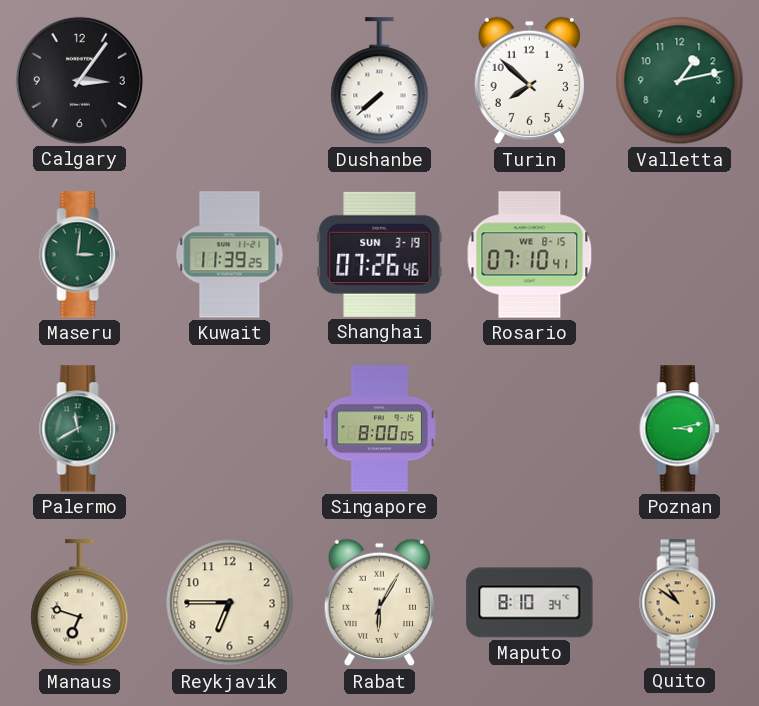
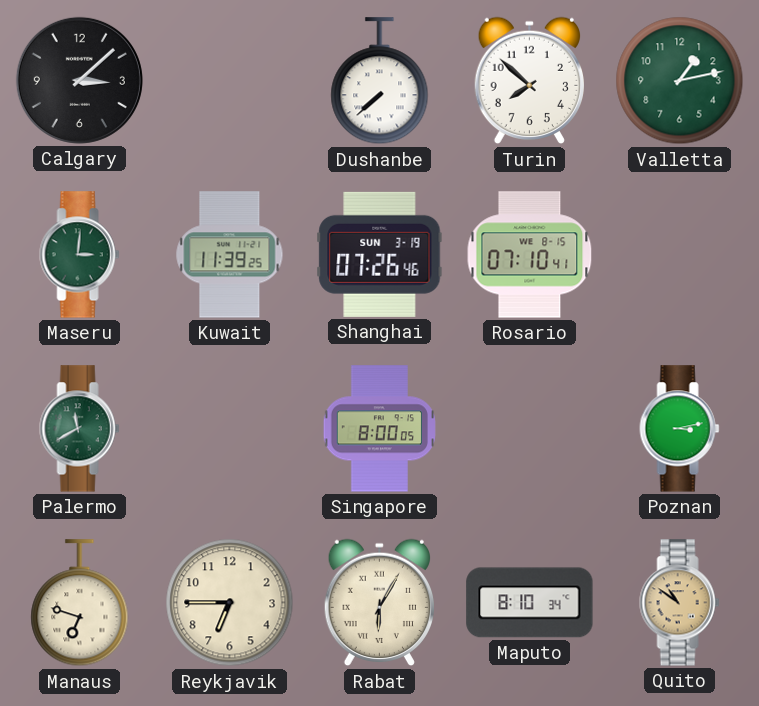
Calgary: 3:06 -> 3:08
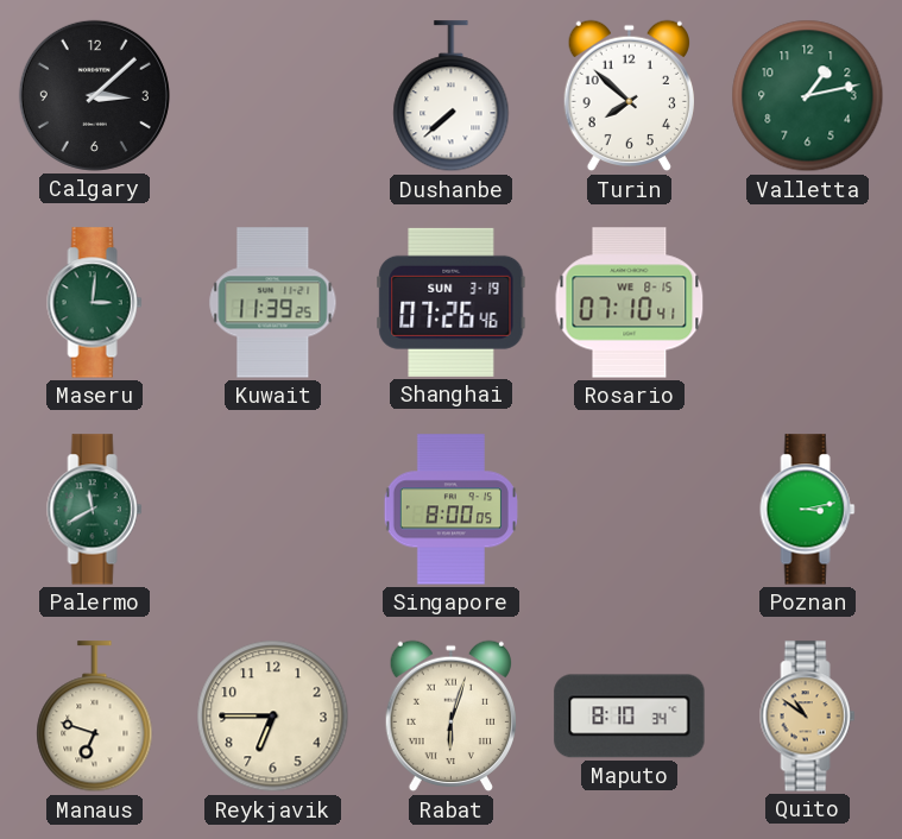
Rabat: 6:05 -> 6:03
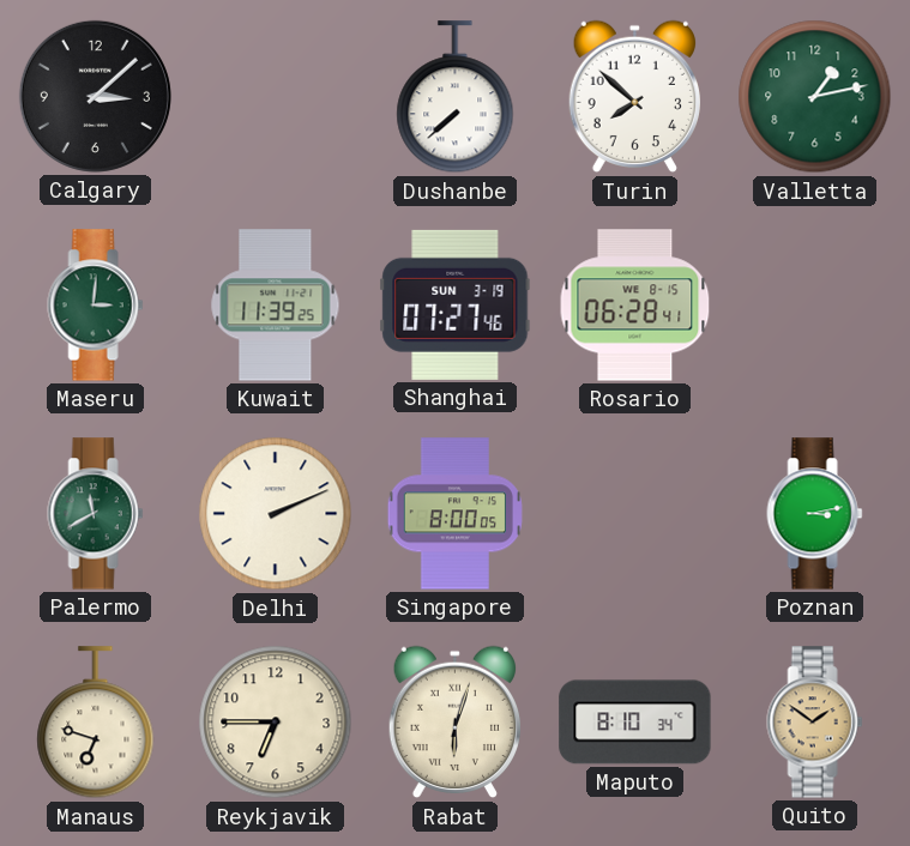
Shanghai: 07:26 -> 07:27
Rosario: 07:10 -> 06:28
Delhi: none -> 2:11
Quito: 10:51 -> 1:51
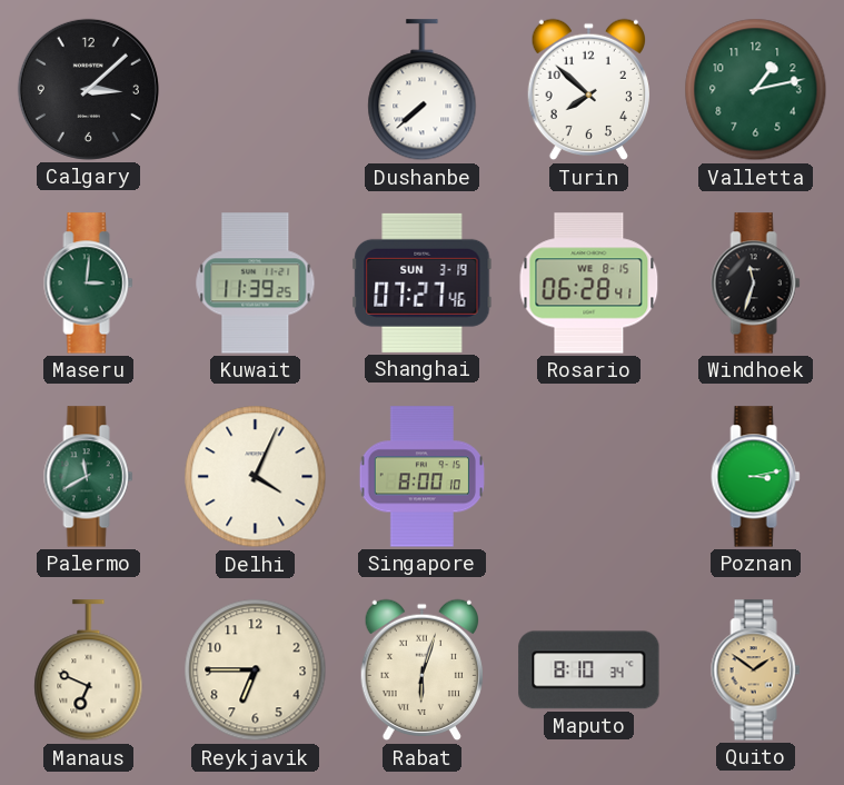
Windhoek: none -> 11:33
Delhi: 2:11 -> 4:04
Singapore: 8:00:05 -> 8:00:10
Manaus: 6:48 -> 6:49
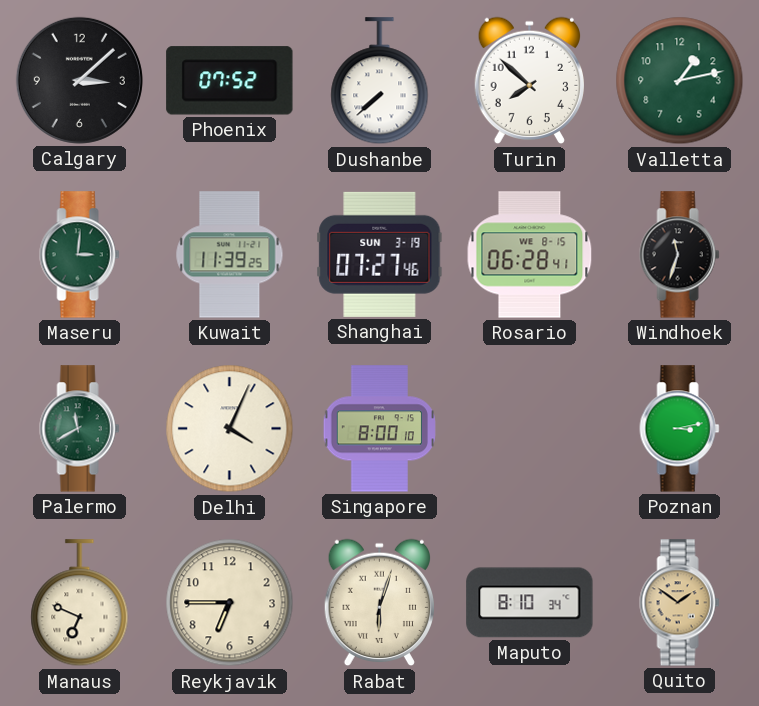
Phoenix: none -> 07:52
